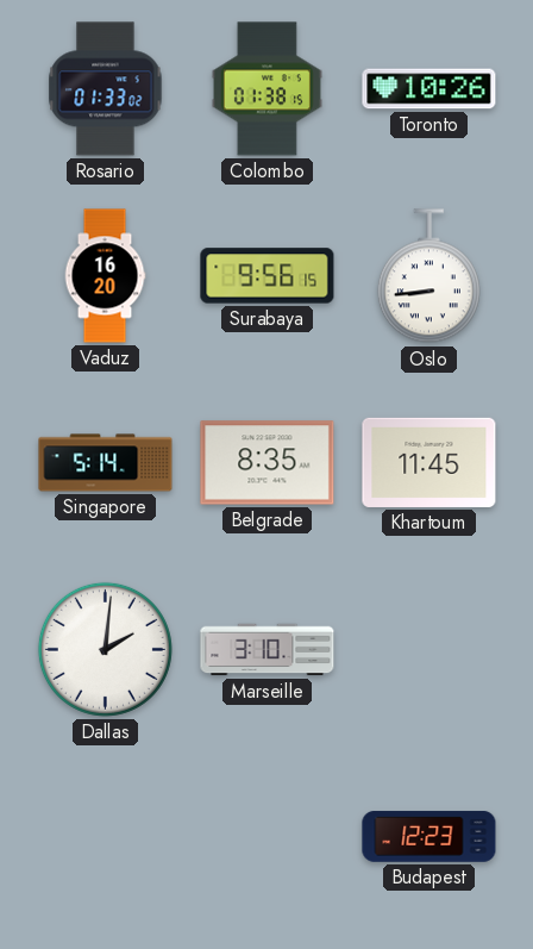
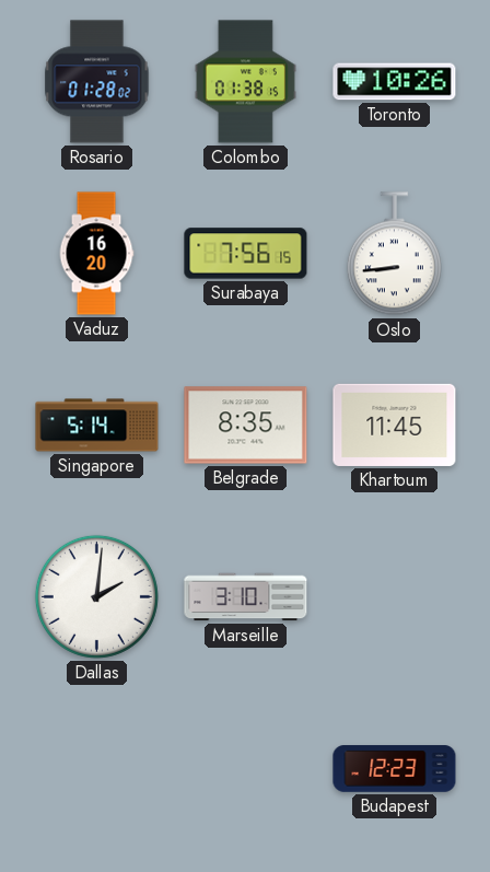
Rosario: 01:33 -> 01:28
Surabaya: 9:56 -> 7:56
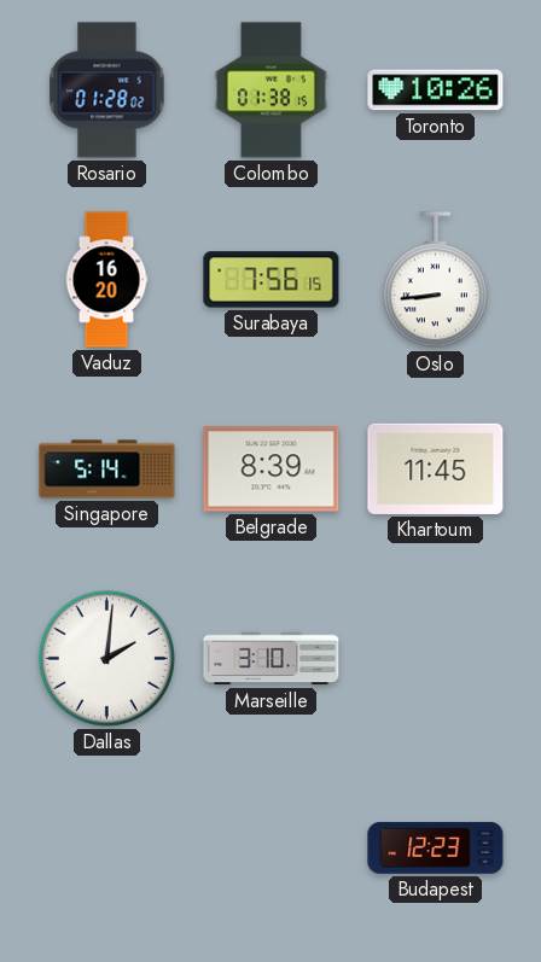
Belgrade: 8:35 -> 8:39
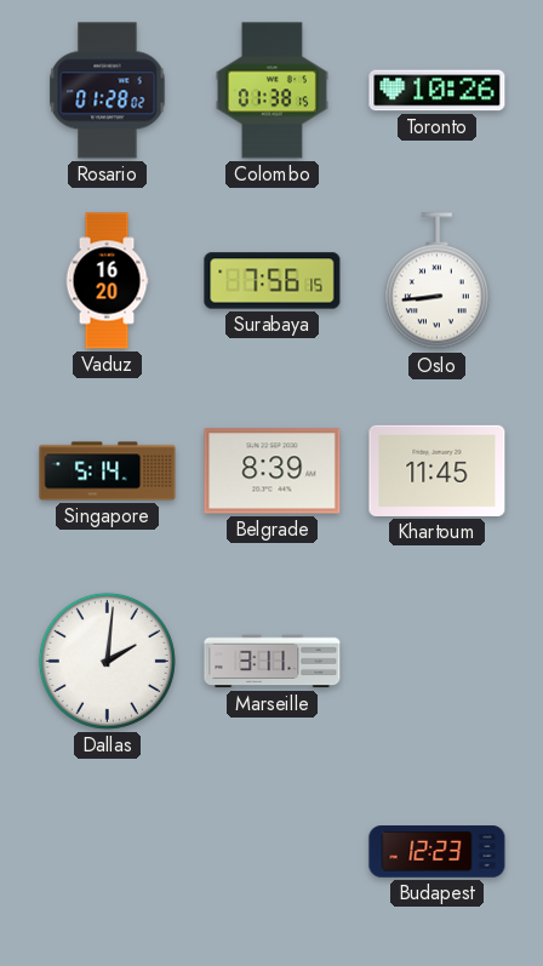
Marseille: 3:10 -> 3:11
